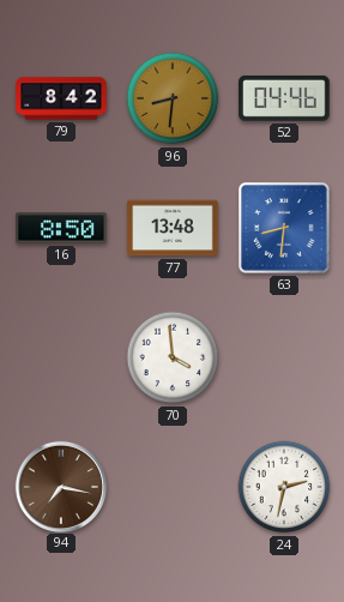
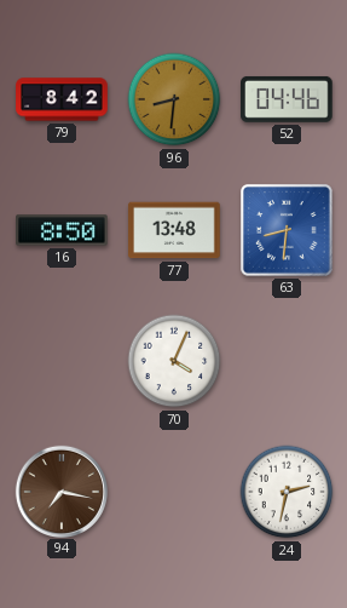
70: 3:59 -> 4:04
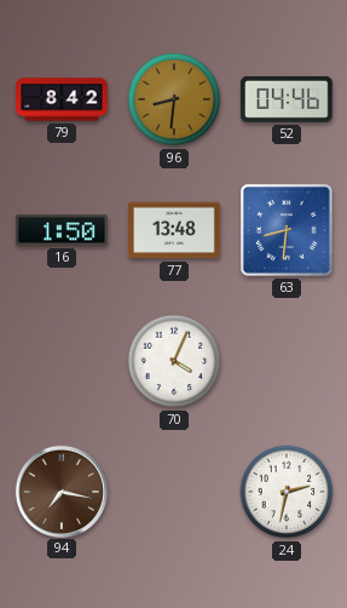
16: 8:50 -> 1:50
